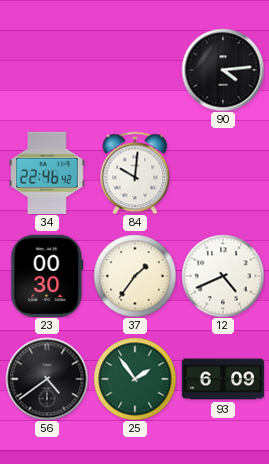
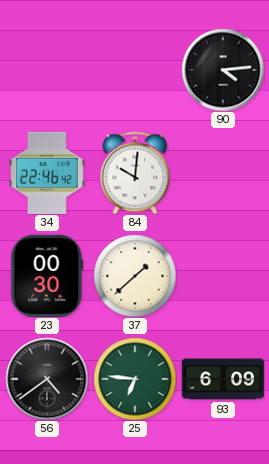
37: 1:36 -> 1:38
12: 4:41 -> none
25: 1:54 -> 6:46
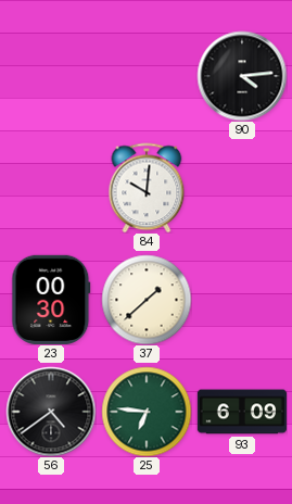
34: 22:46 -> none
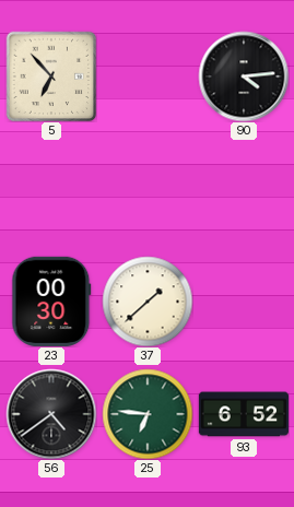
5: none -> 6:53
84: 10:01 -> none
93: 6:09 -> 6:52
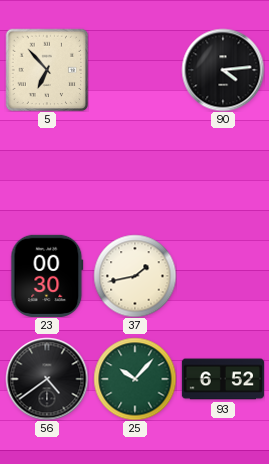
37: 1:38 -> 1:43
25: 6:46 -> 10:07
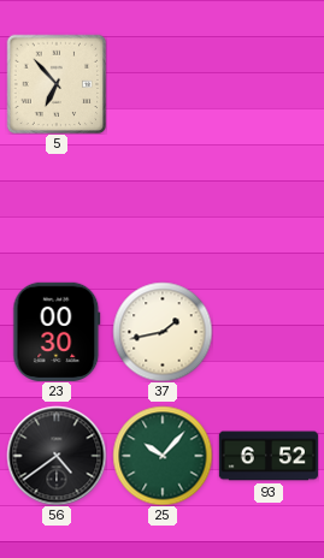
90: 4:14 -> none
